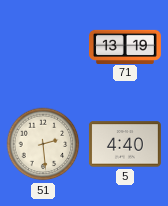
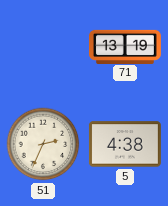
51: 2:29 -> 2:34
5: 4:40 -> 4:38
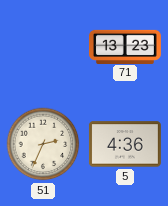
71: 13:19 -> 13:23
5: 4:38 -> 4:36
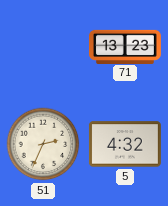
5: 4:36 -> 4:32
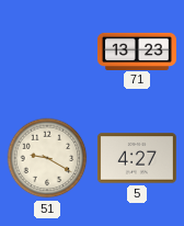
51: 2:34 -> 9:20
5: 4:32 -> 4:27
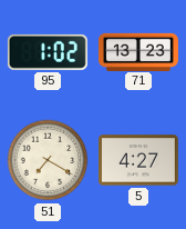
95: none -> 1:02
51: 9:20 -> 7:20
